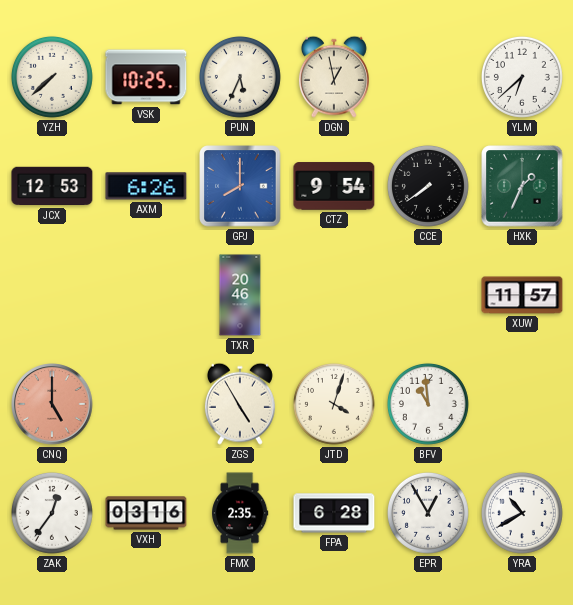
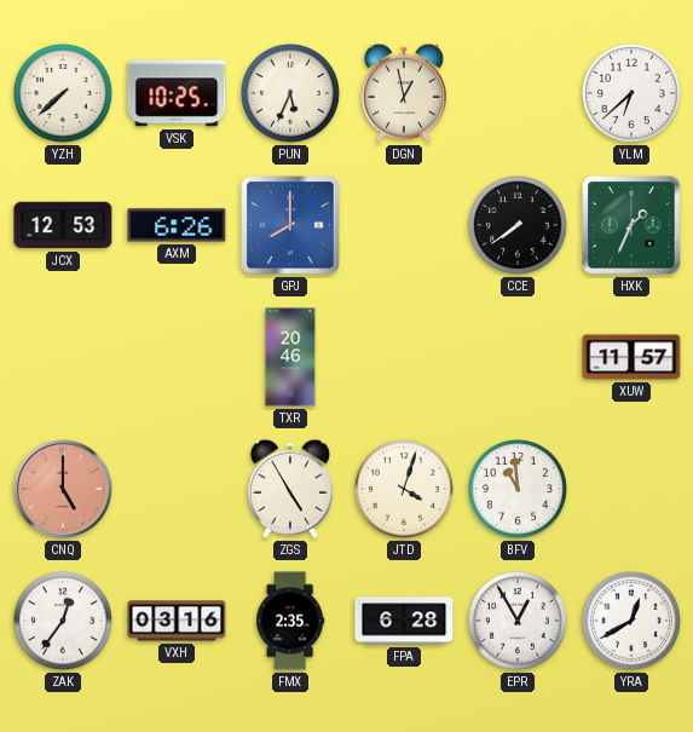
CTZ: 9:54 -> none
YRA: 10:40 -> 12:40
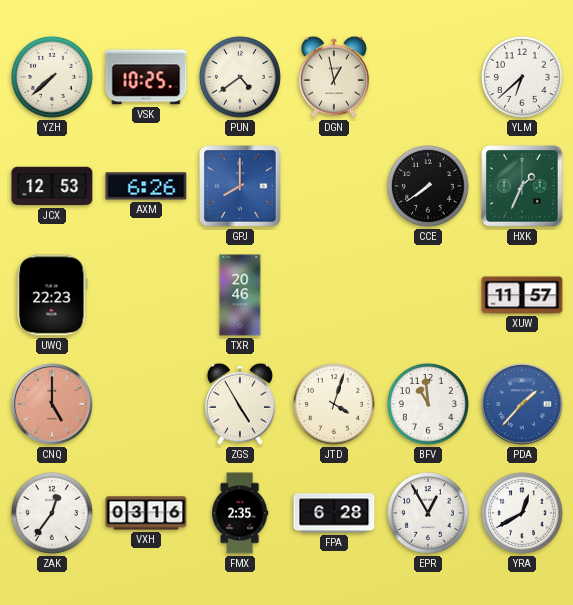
PUN: 5:34 -> 4:39
UWQ: none -> 22:23
PDA: none -> 1:37
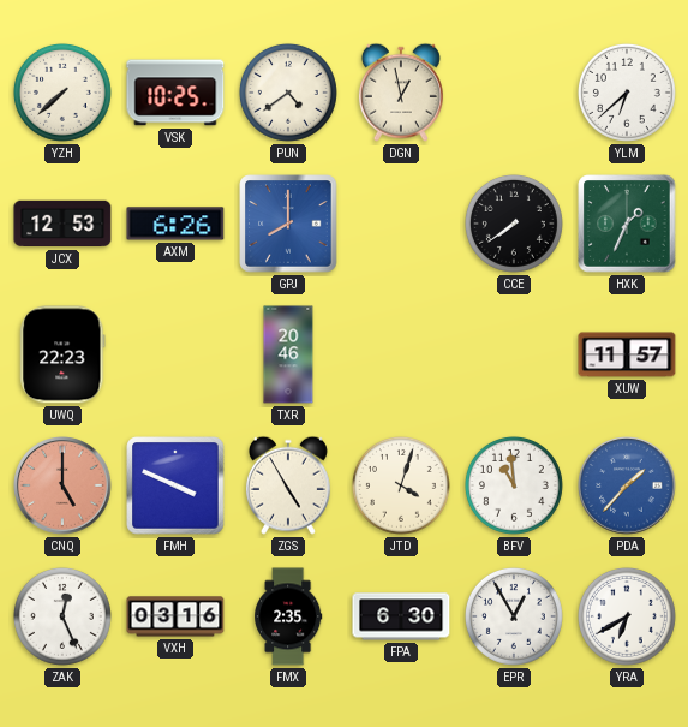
FMH: none -> 3:49
ZAK: 12:36 -> 12:26
FPA: 6:28 -> 6:30
YRA: 12:40 -> 6:40
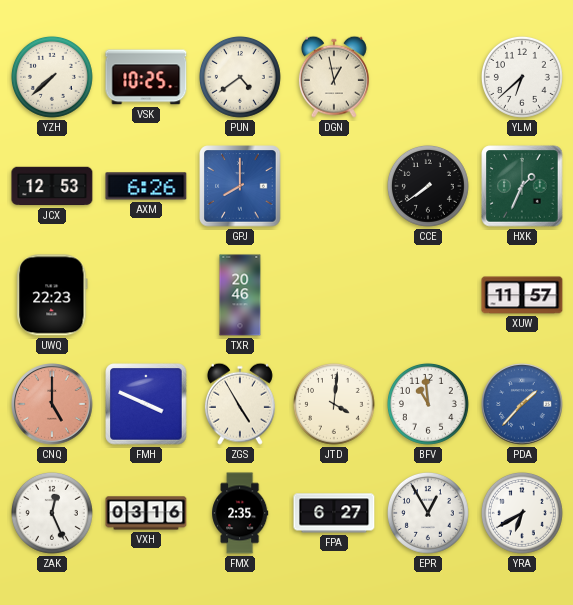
JTD: 4:03 -> 4:01
FPA: 6:30 -> 6:27
